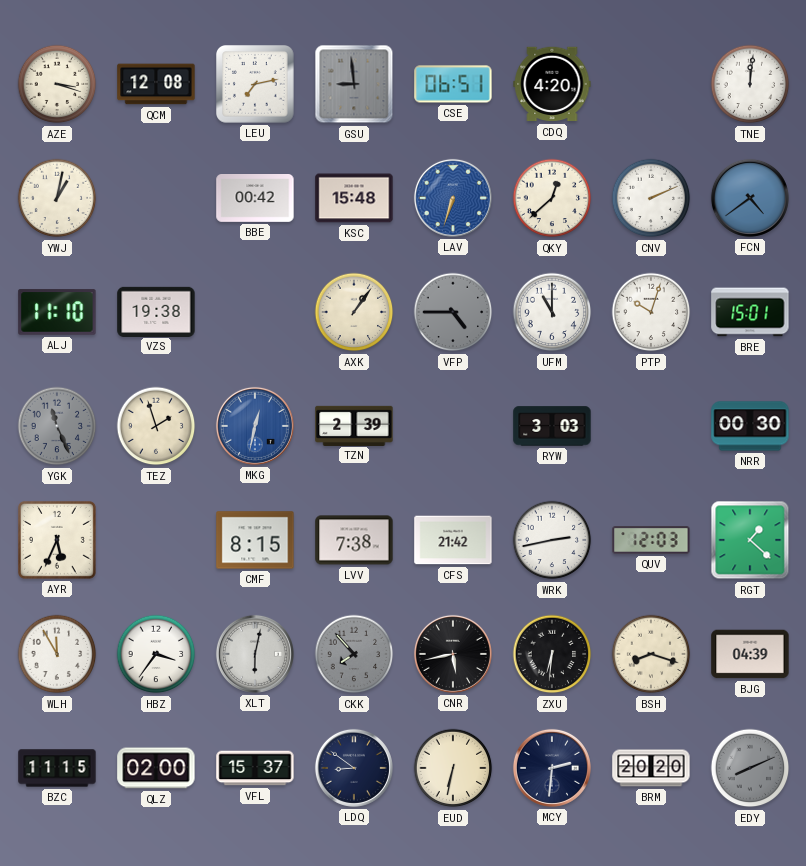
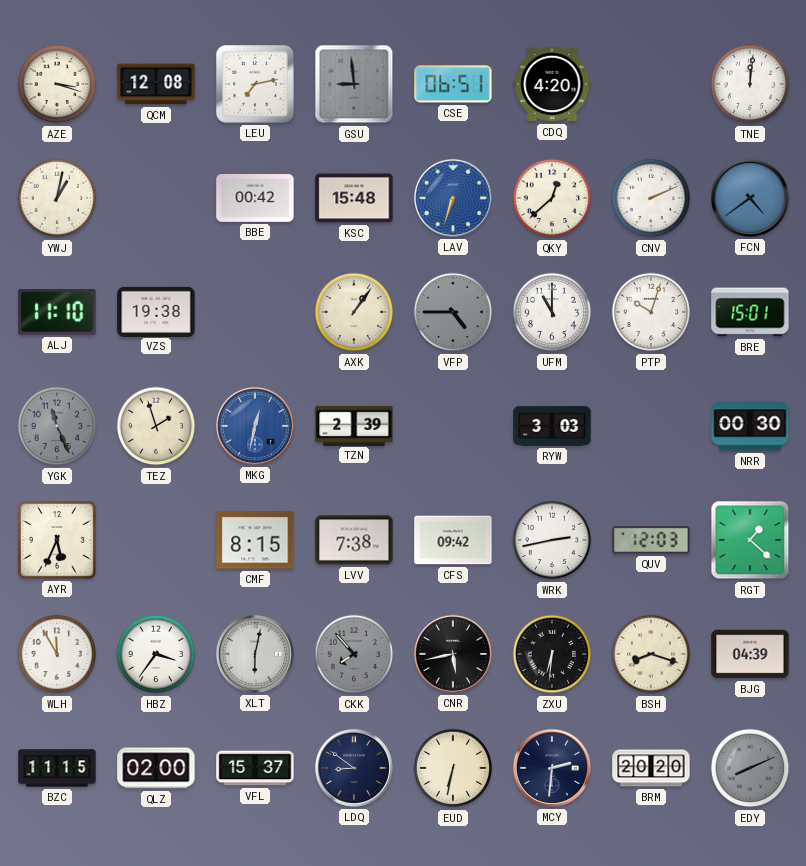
CFS: 21:42 -> 09:42
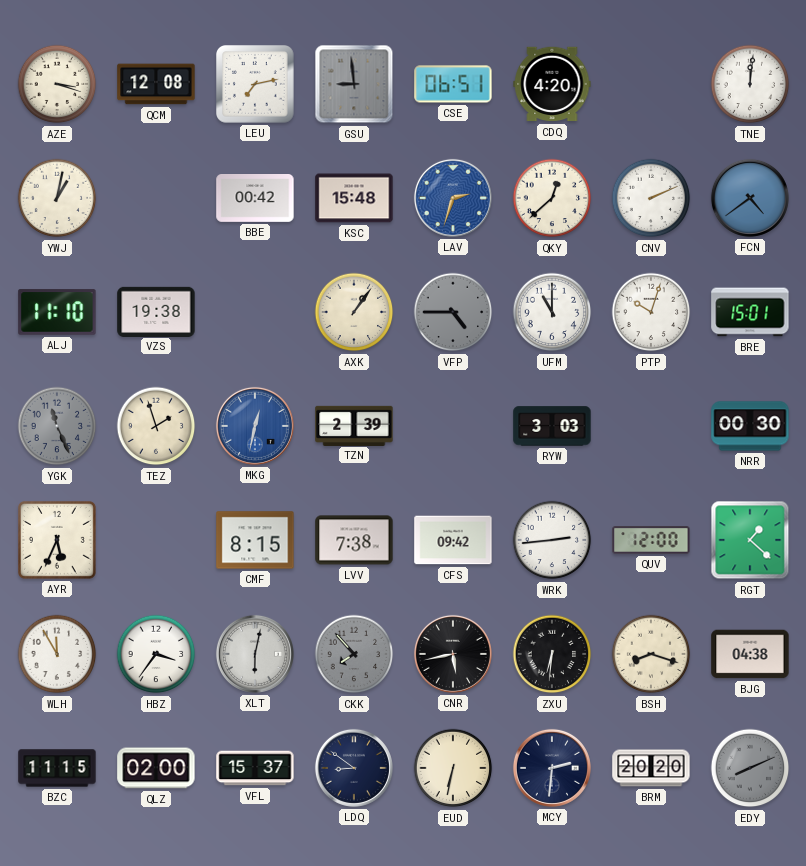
LAV: 6:33 -> 2:33
WRK: 2:43 -> 2:44
QUV: 12:03 -> 12:00
BJG: 04:39 -> 04:38
